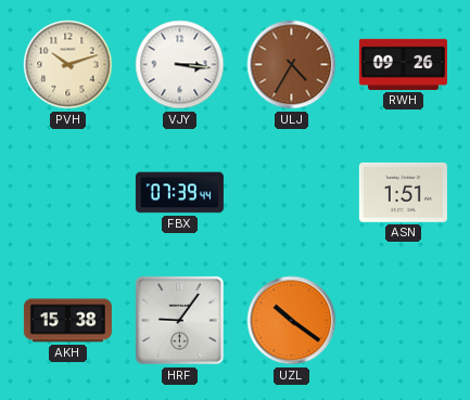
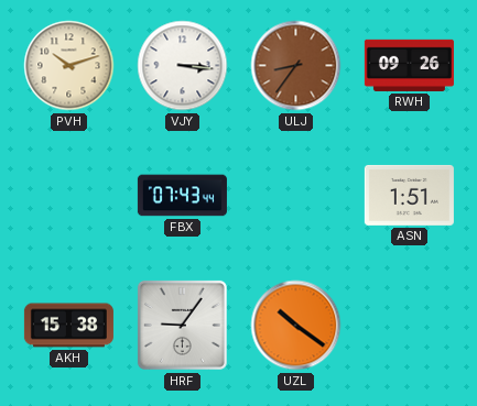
ULJ: 4:35 -> 8:36
FBX: 07:39 -> 07:43
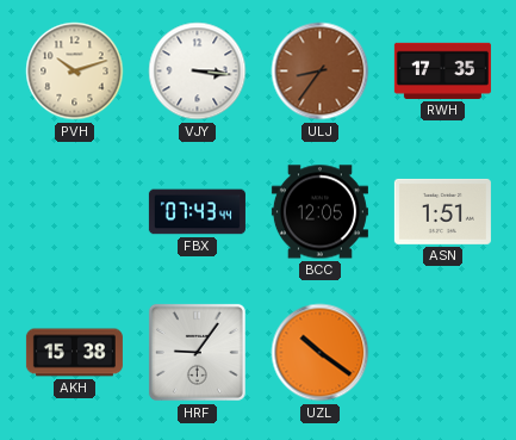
RWH: 09:26 -> 17:35
BCC: none -> 12:05
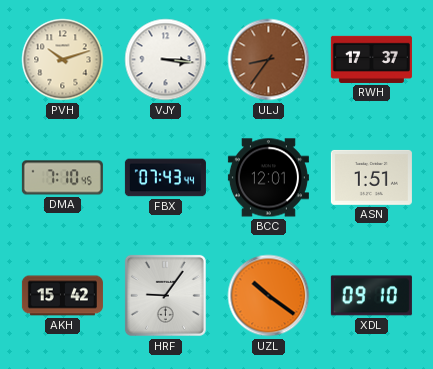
RWH: 17:35 -> 17:37
DMA: none -> 7:10
BCC: 12:05 -> 12:01
AKH: 15:38 -> 15:42
XDL: none -> 09:10
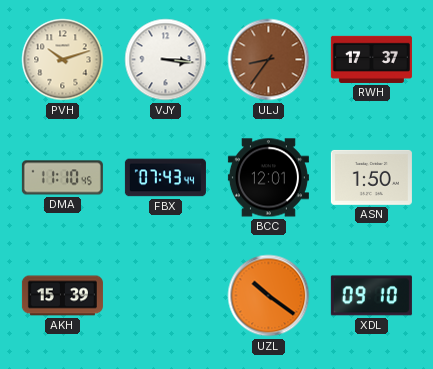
DMA: 7:10 -> 11:10
ASN: 1:51 -> 1:50
AKH: 15:42 -> 15:39
HRF: 9:06 -> none
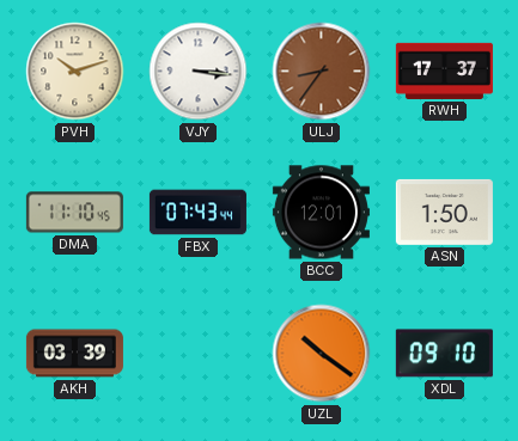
AKH: 15:39 -> 03:39
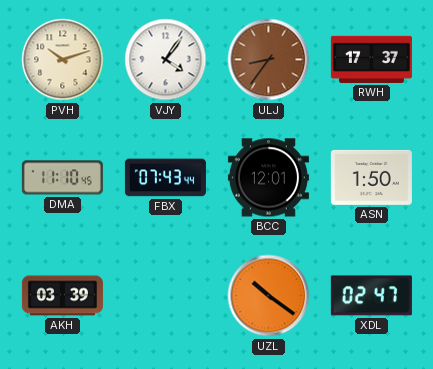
VJY: 3:16 -> 4:06
XDL: 09:10 -> 02:47
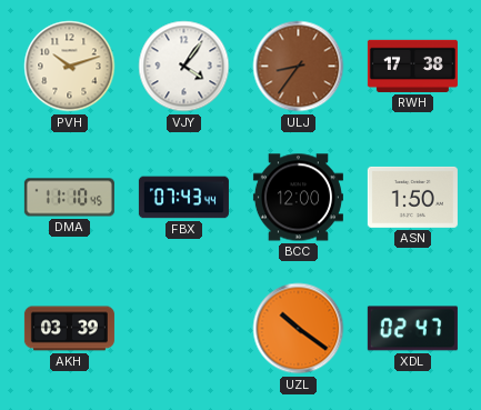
RWH: 17:37 -> 17:38
BCC: 12:01 -> 12:00
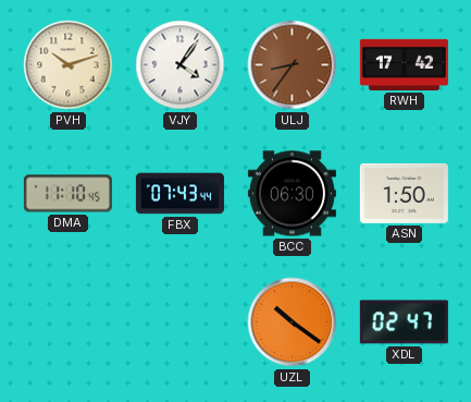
RWH: 17:38 -> 17:42
BCC: 12:00 -> 06:30
AKH: 03:39 -> none
